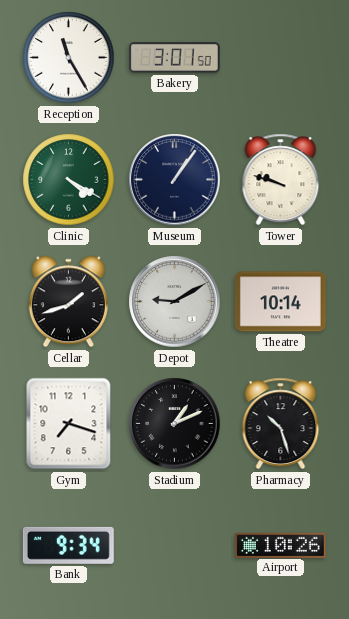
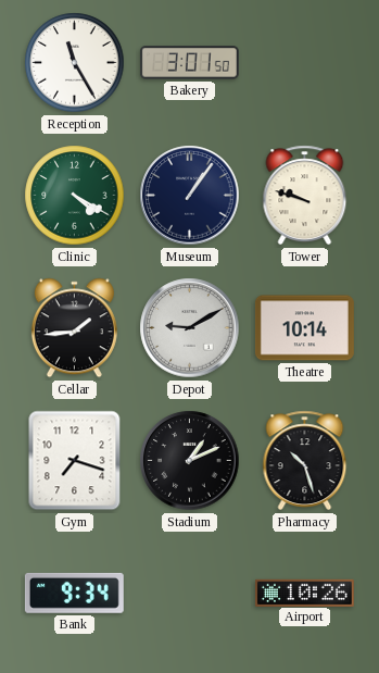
Cellar: 1:42 -> 1:44
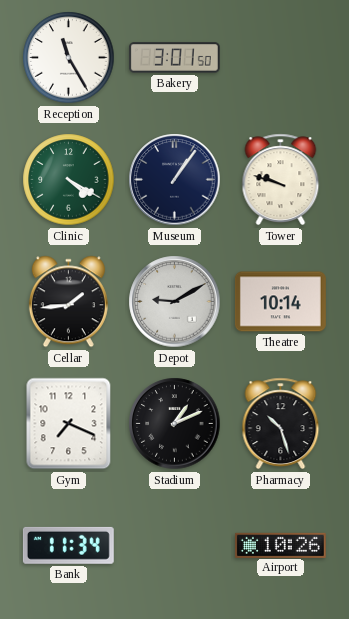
Gym: 7:18 -> 7:19
Bank: 9:34 -> 11:34
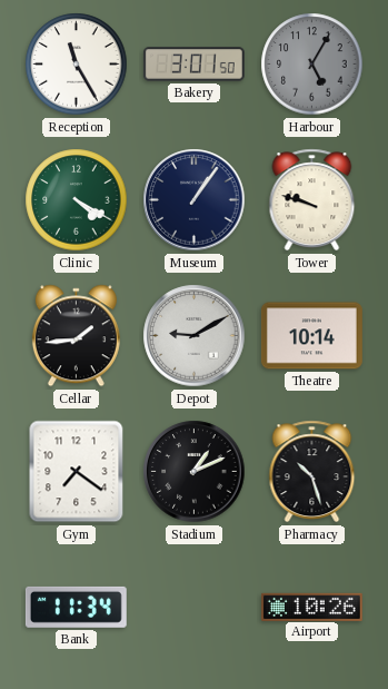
Harbour: none -> 5:05
Gym: 7:19 -> 7:21
